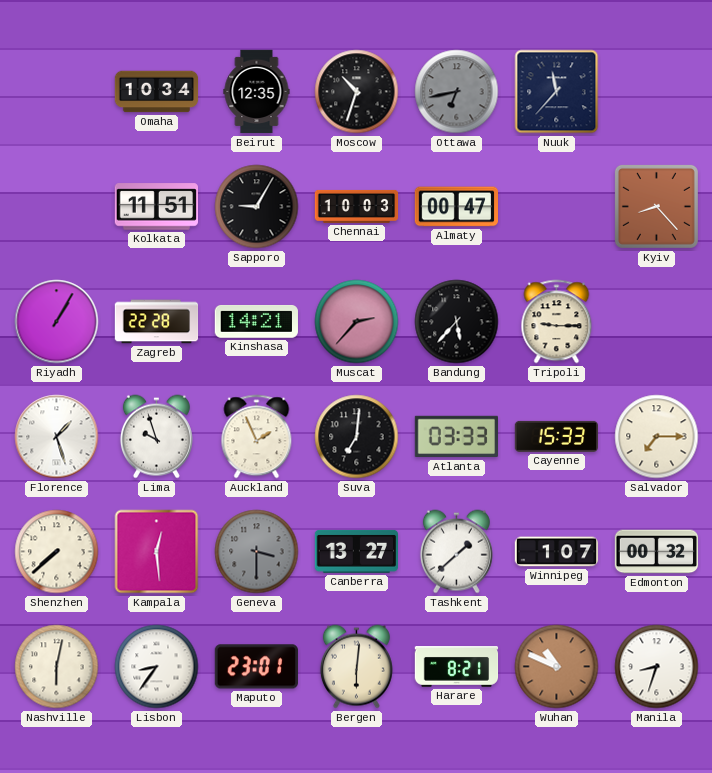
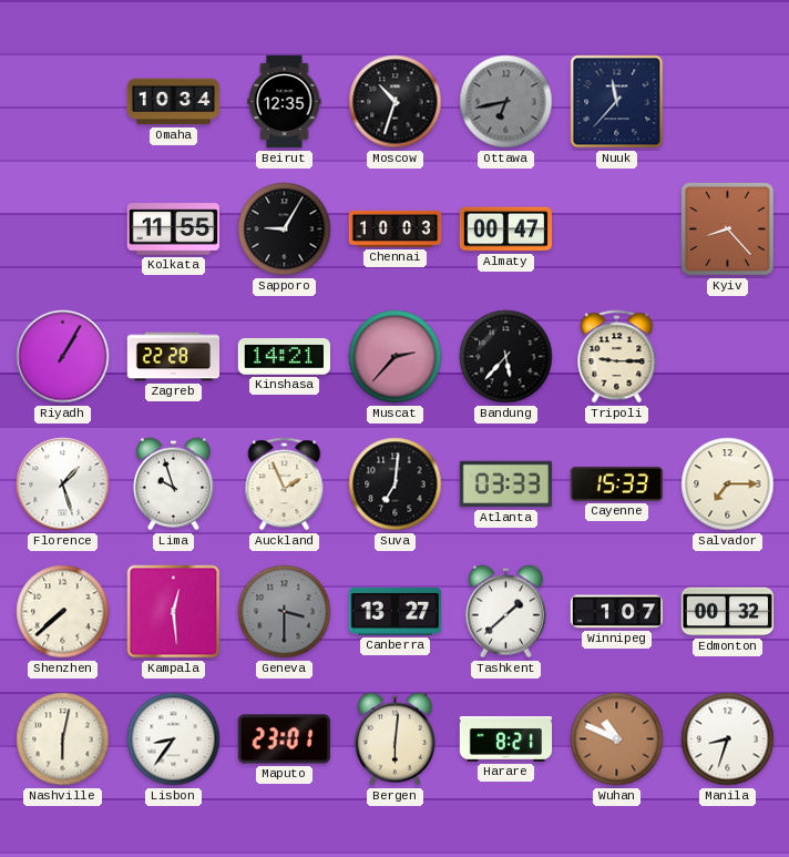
Kolkata: 11:51 -> 11:55
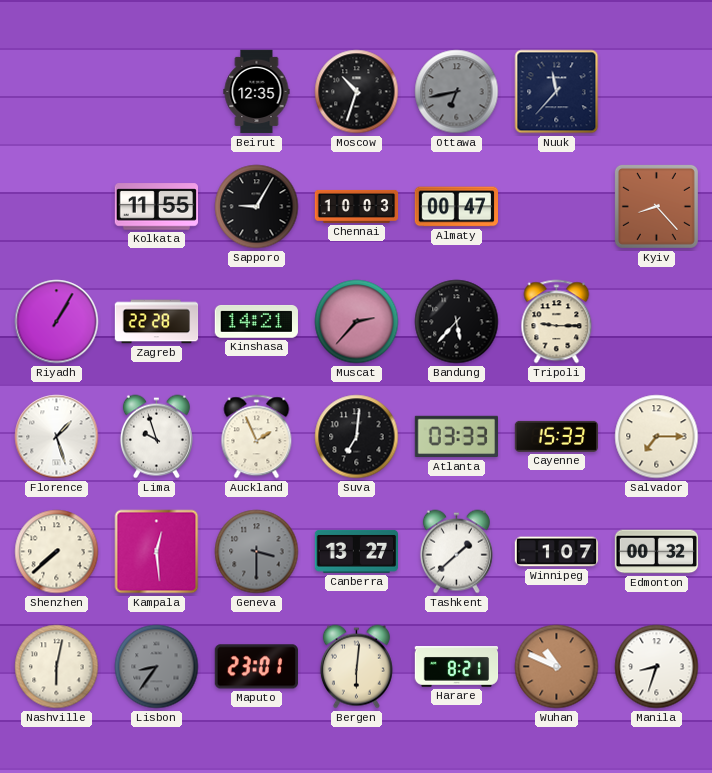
Omaha: 10:34 -> none
Lisbon dial: white -> grey
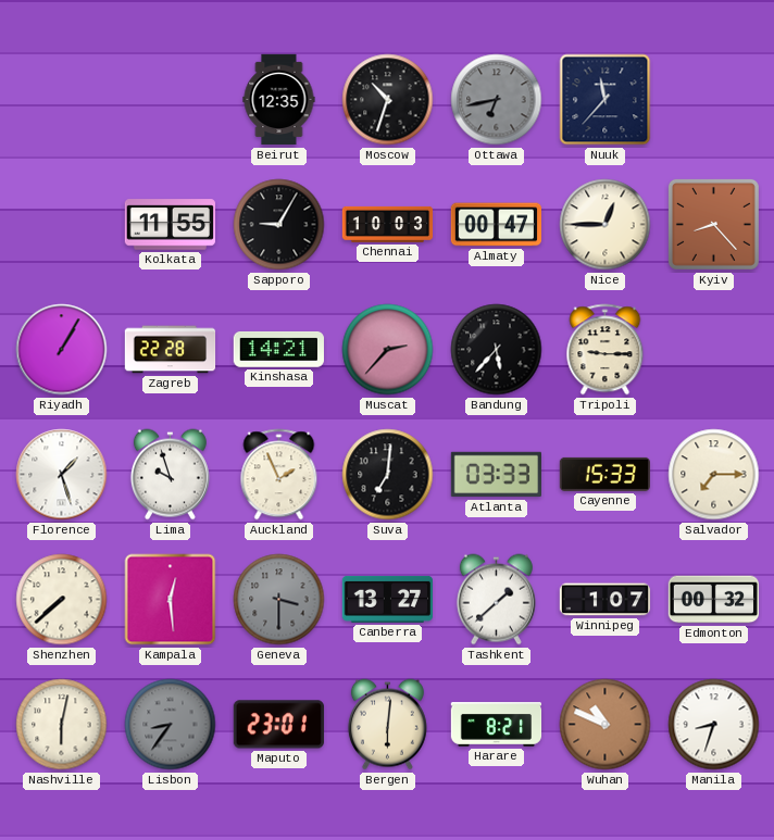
Nice: none -> 12:45
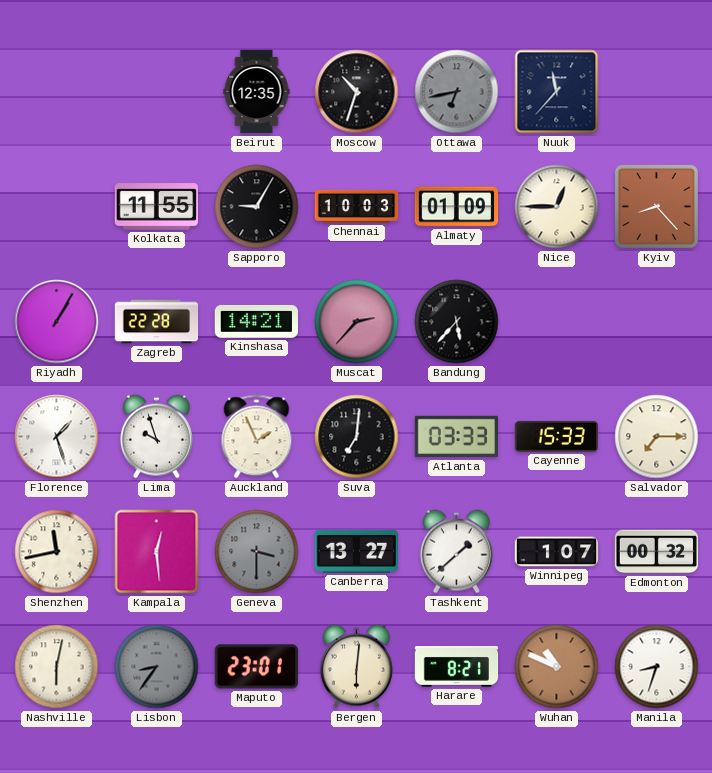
Almaty: 00:47 -> 01:09
Tripoli: 9:15 -> none
Shenzhen: 7:38 -> 11:43
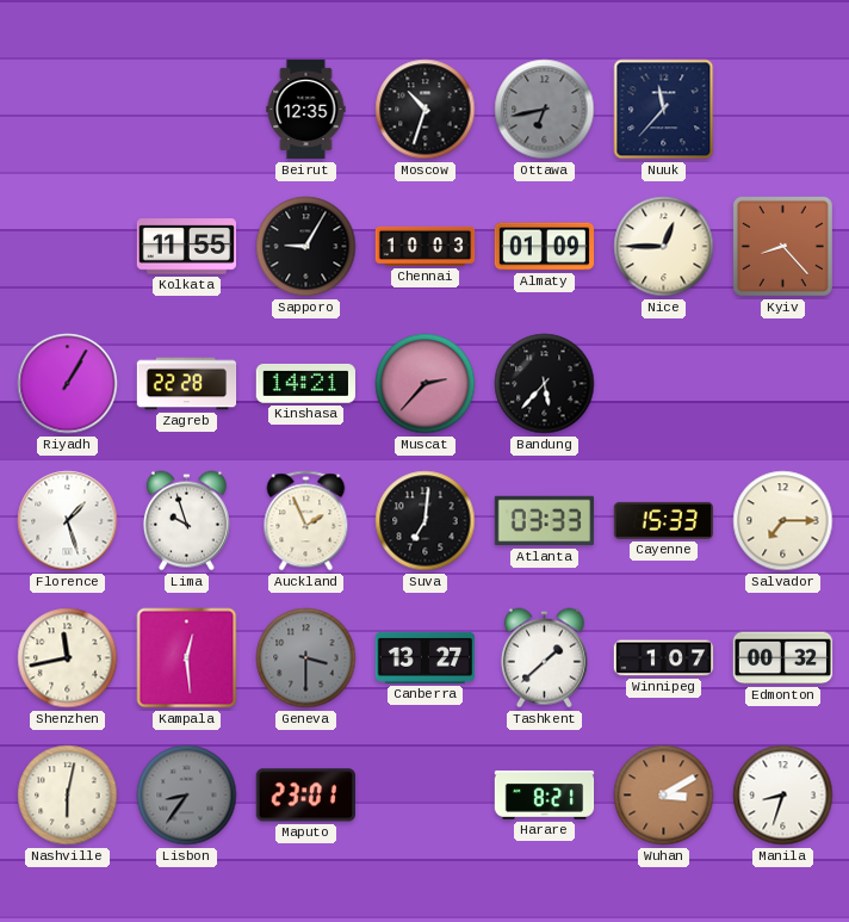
Bergen: 6:01 -> none
Wuhan: 10:49 -> 3:10
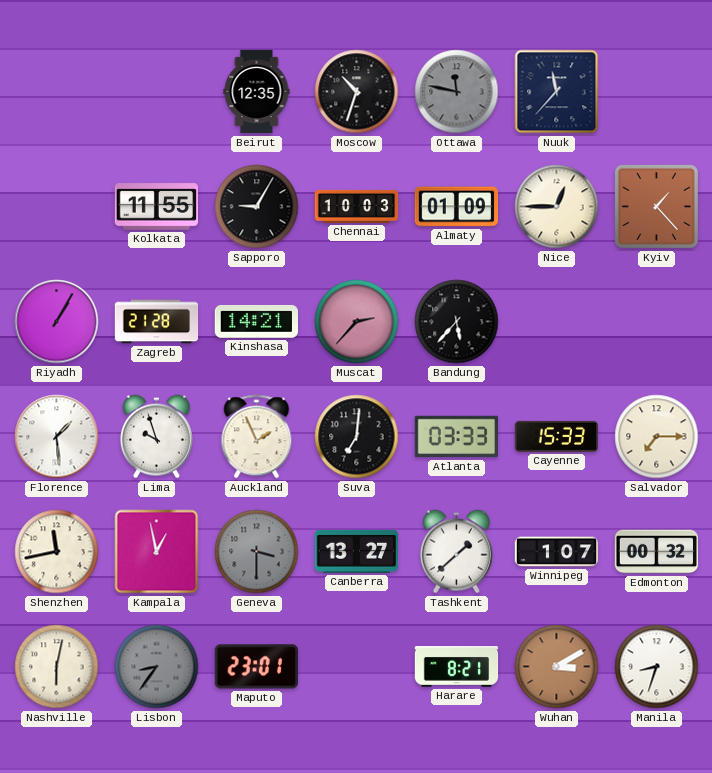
Ottawa: 6:43 -> 11:47
Kyiv: 8:23 -> 1:23
Zagreb: 22:28 -> 21:28
Florence: 1:27 -> 1:29
Kampala: 12:29 -> 12:58
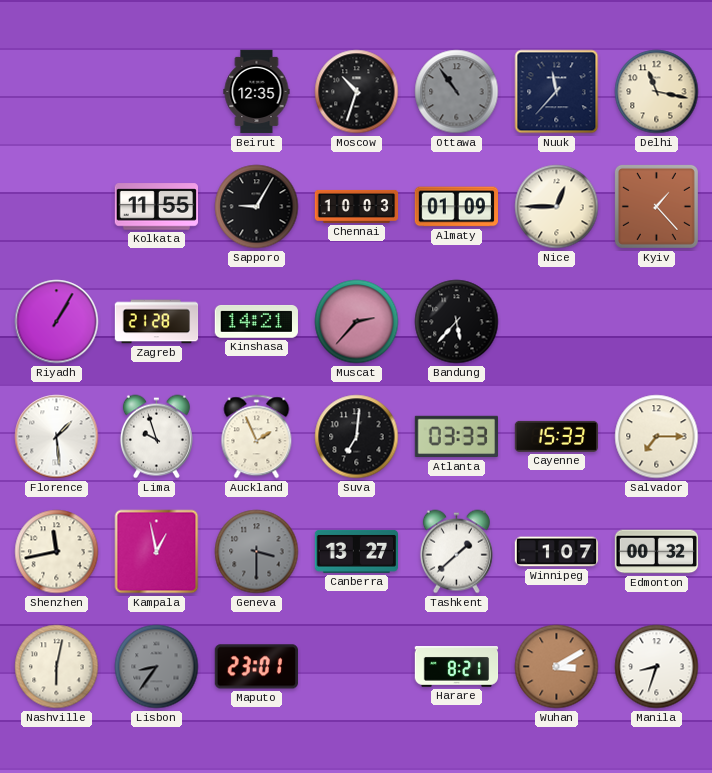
Ottawa: 11:47 -> 10:54
Delhi: none -> 11:17
